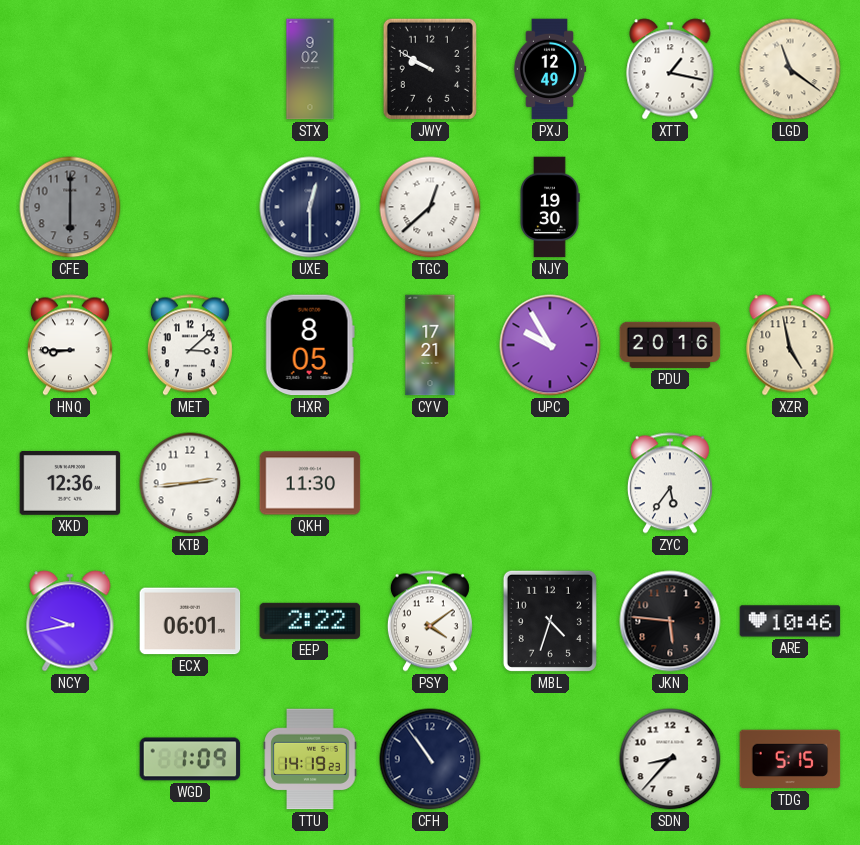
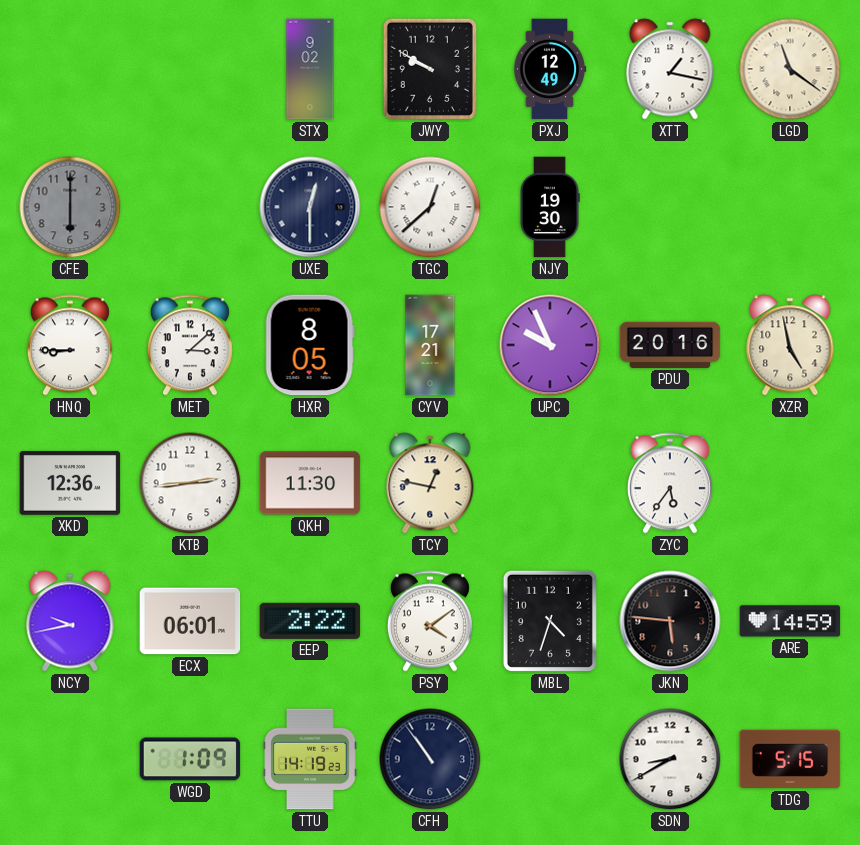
UPC: 9:55 -> 9:56
TCY: none -> 12:47
ARE: 10:46 -> 14:59
SDN: 8:37 -> 8:40
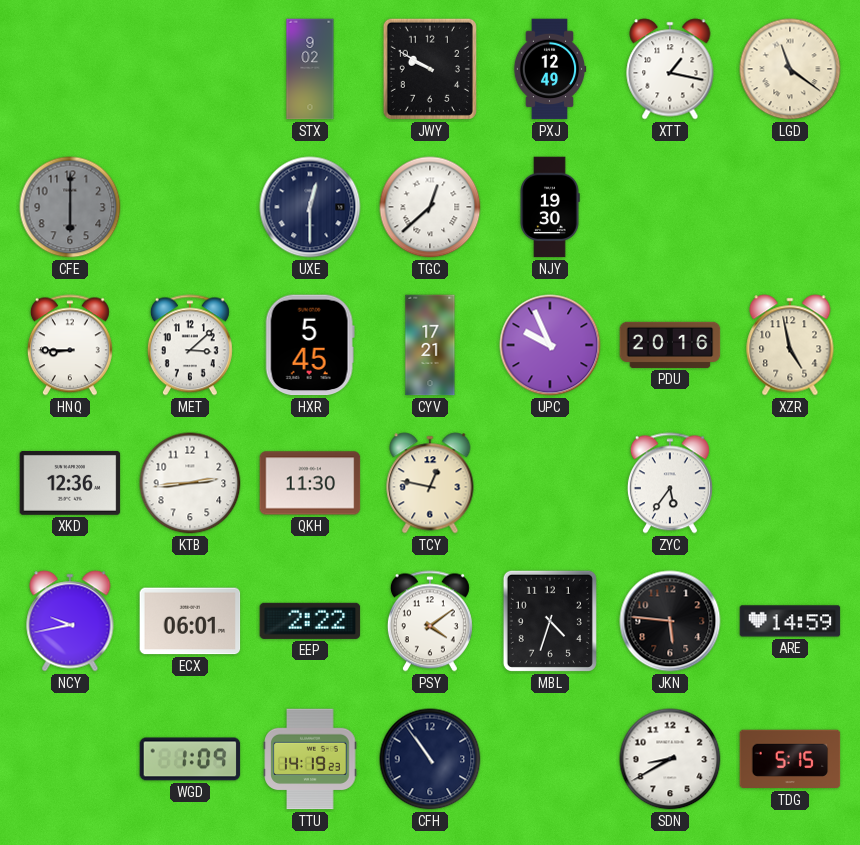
HXR: 8:05 -> 5:45
